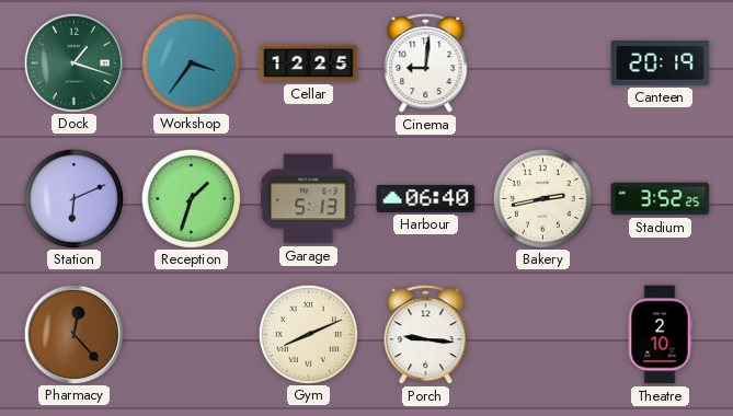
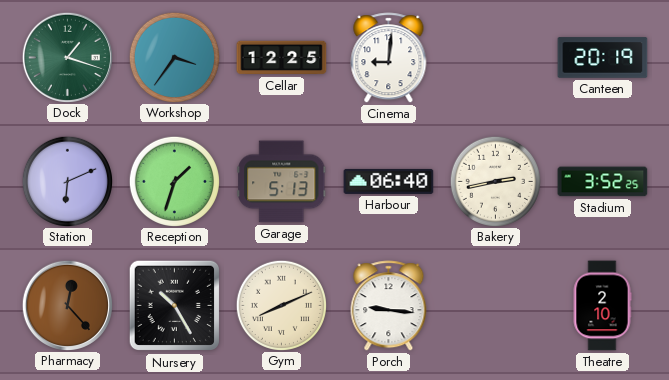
Nursery: none -> 10:25
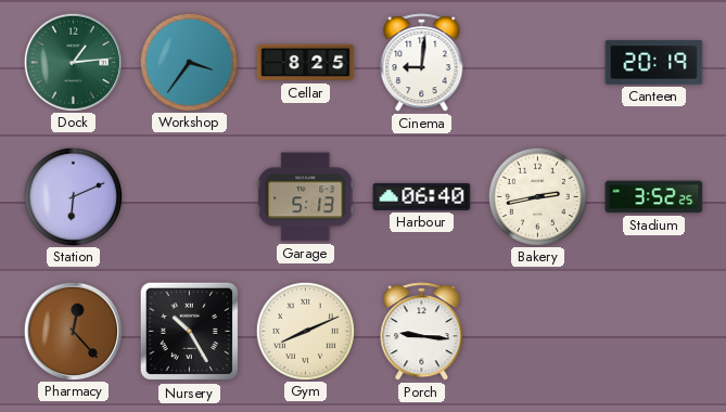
Dock: 1:18 -> 1:14
Cellar: 12:25 -> 8:25
Reception: 1:33 -> none
Theatre: 2:10 -> none
